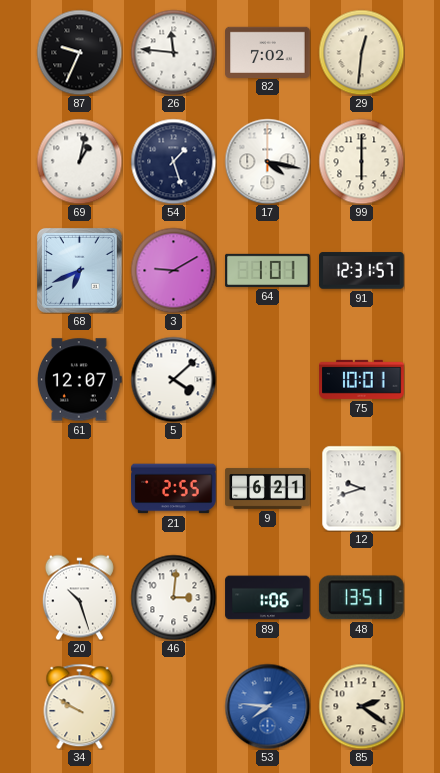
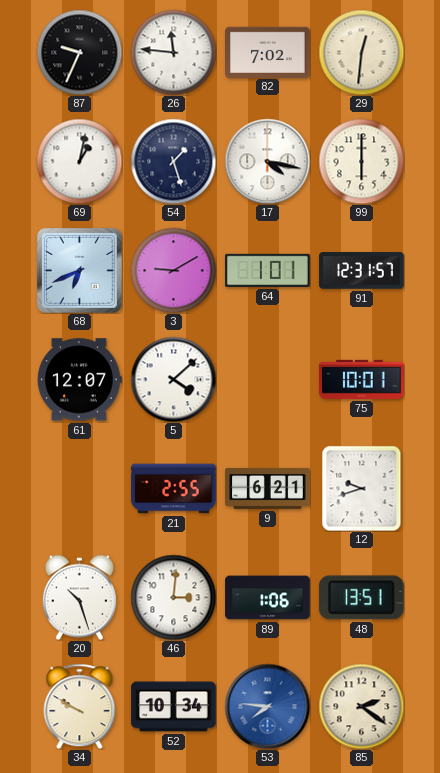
52: none -> 10:34
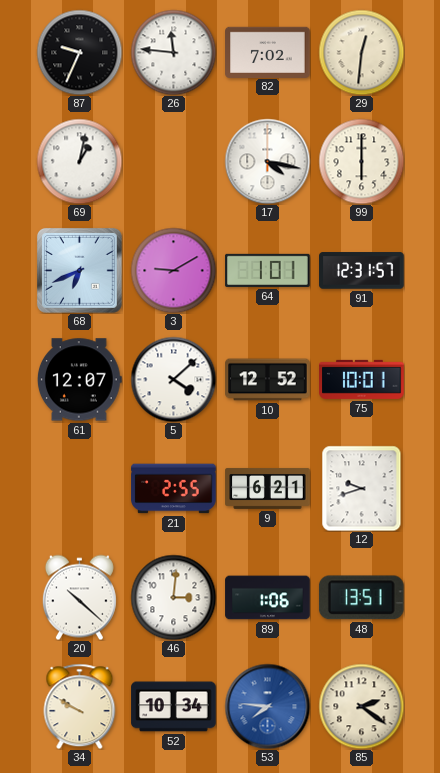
54: 1:27 -> none
10: none -> 12:52
20: 10:27 -> 10:22
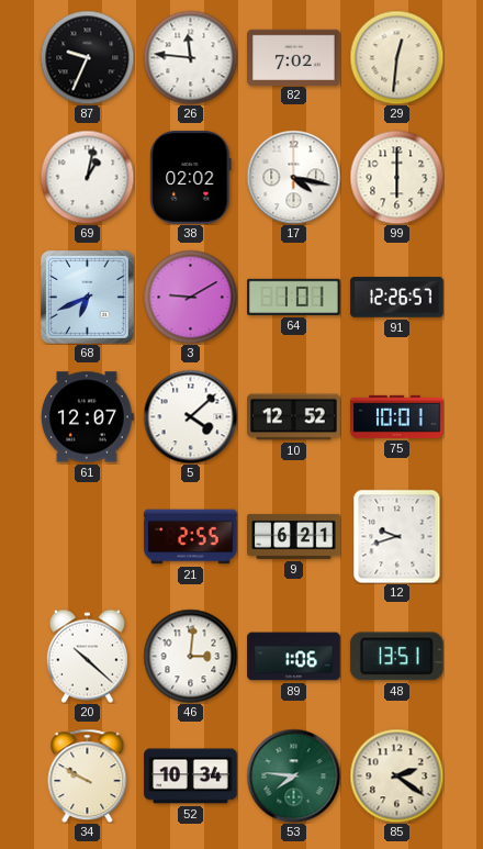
38: none -> 02:02
91: 12:31 -> 12:26
53 dial: blue -> green
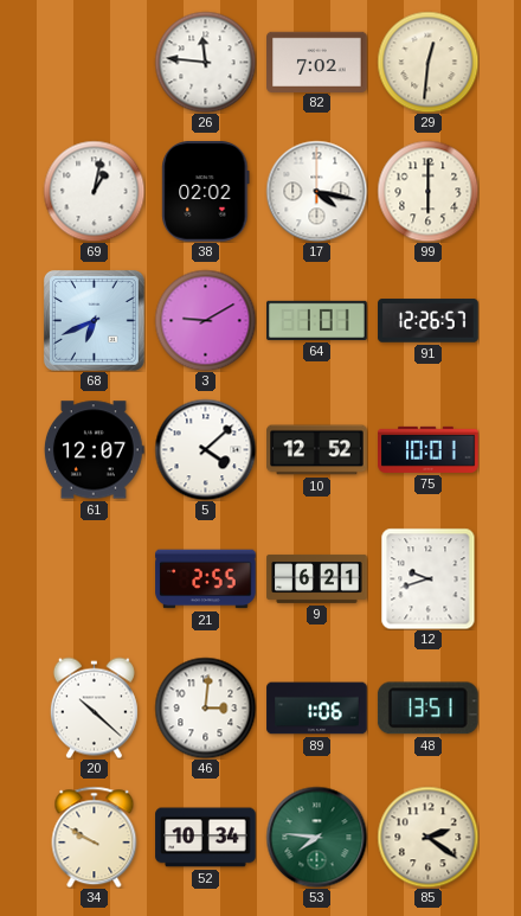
87: 9:34 -> none
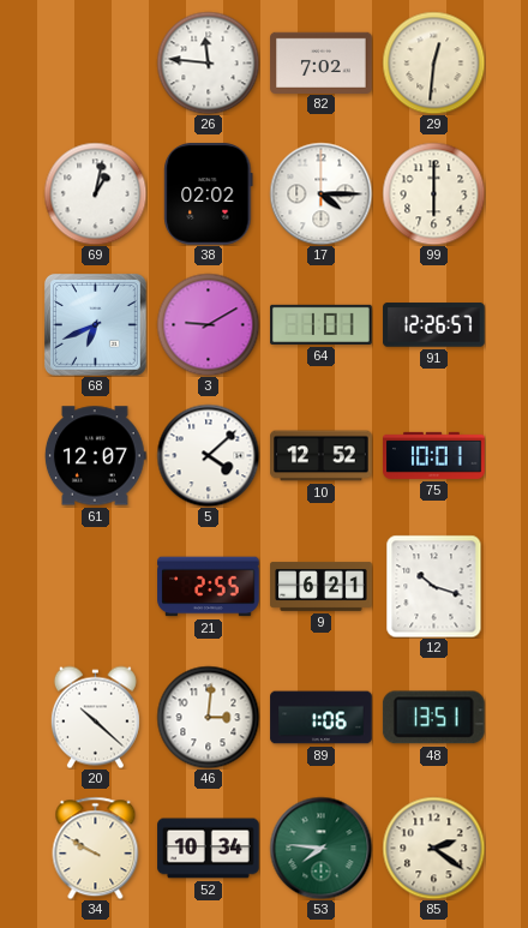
17: 4:17 -> 4:15
12: 9:42 -> 10:18
